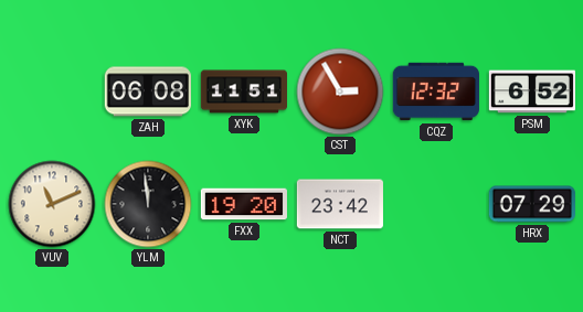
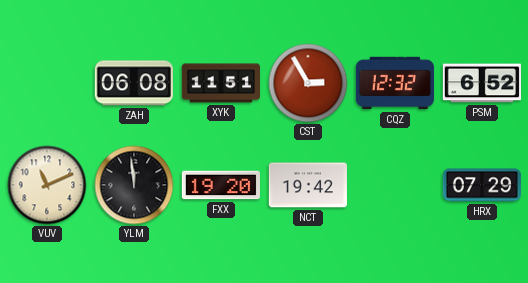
NCT: 23:42 -> 19:42
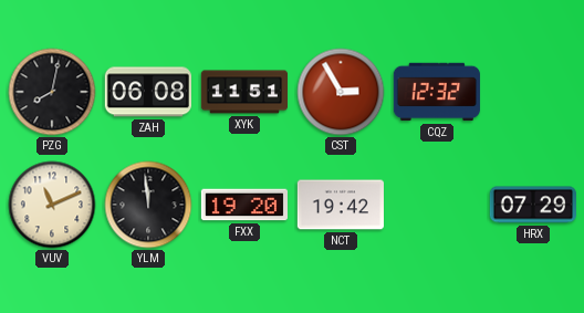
PZG: none -> 8:02
PSM: 6:52 -> none
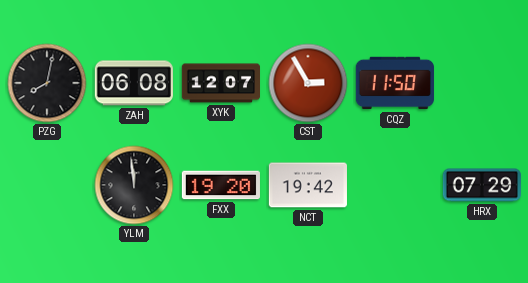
XYK: 11:51 -> 12:07
CQZ: 12:32 -> 11:50
VUV: 11:11 -> none
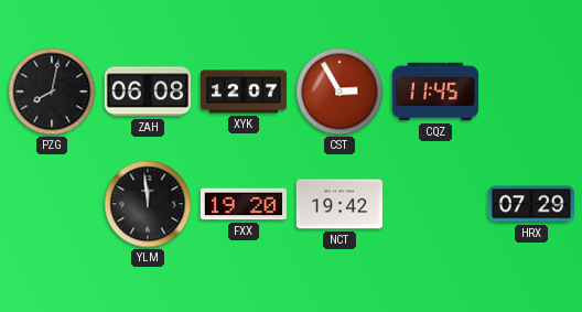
CQZ: 11:50 -> 11:45
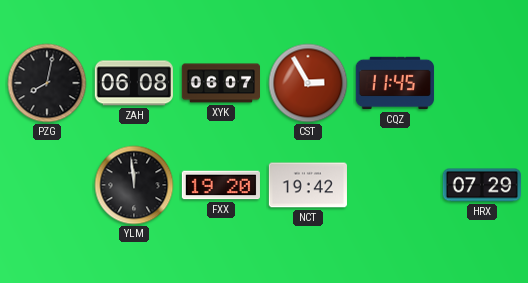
XYK: 12:07 -> 06:07
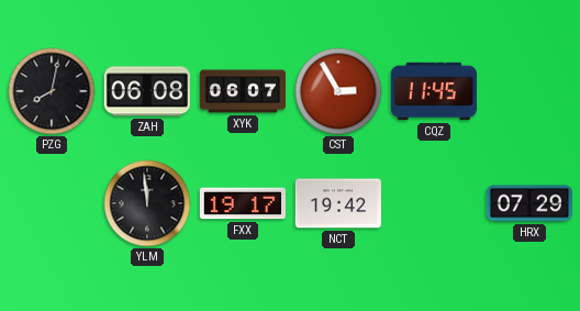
FXX: 19:20 -> 19:17
